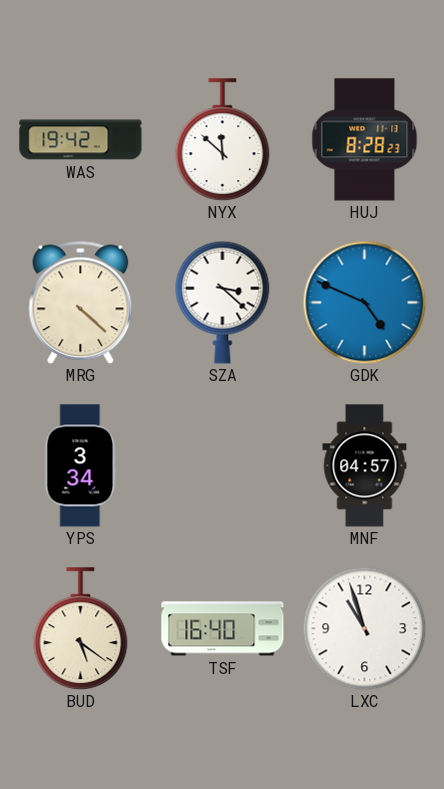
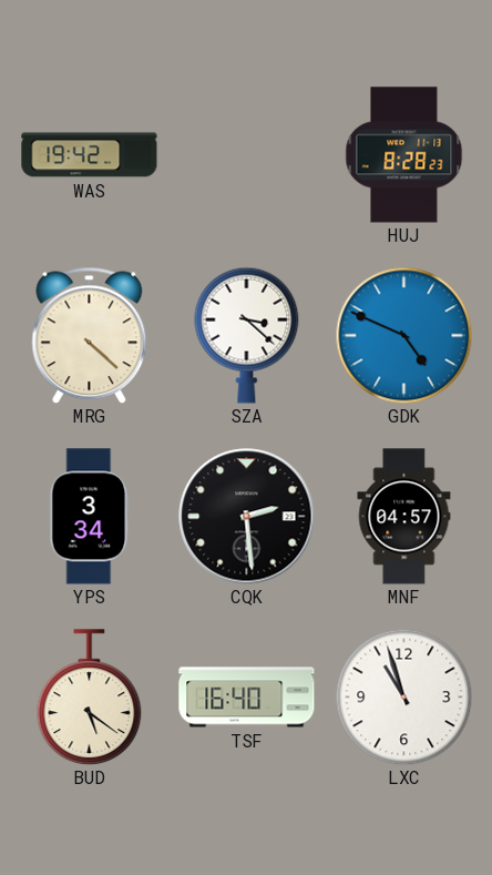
NYX: 11:52 -> none
CQK: none -> 2:29
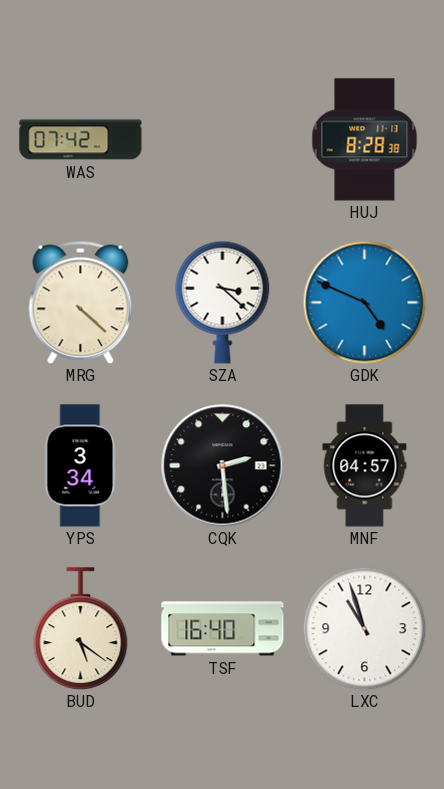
WAS: 19:42 -> 07:42
HUJ: 8:28:23 -> 8:28:38
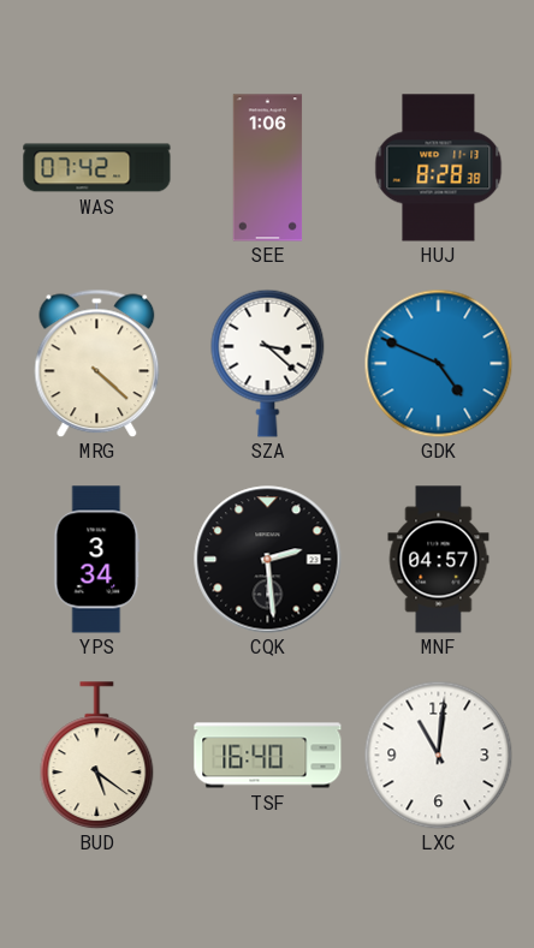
SEE: none -> 1:06
LXC: 10:57 -> 11:01
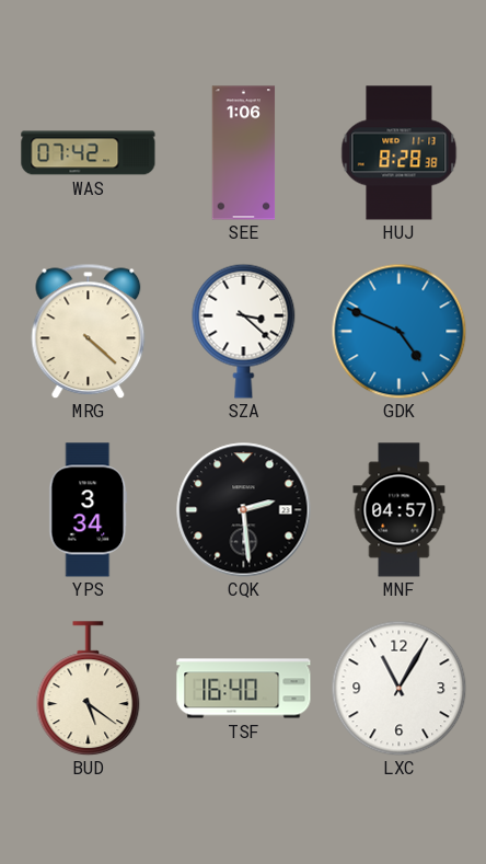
LXC: 11:01 -> 11:05
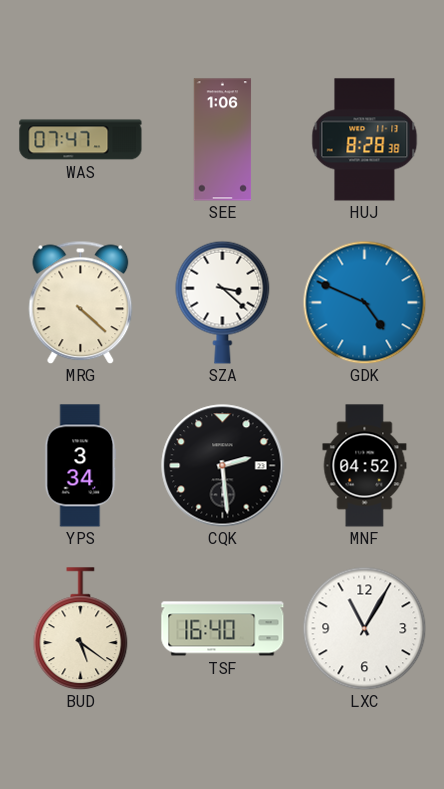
WAS: 07:42 -> 07:47
MNF: 04:57 -> 04:52
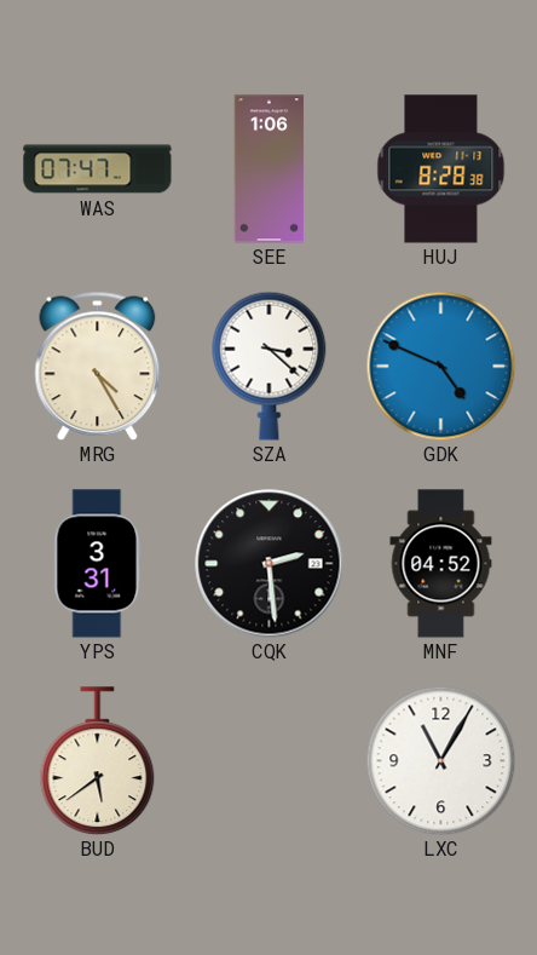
MRG: 4:22 -> 4:25
YPS: 3:34 -> 3:31
BUD: 5:21 -> 5:39
TSF: 16:40 -> none
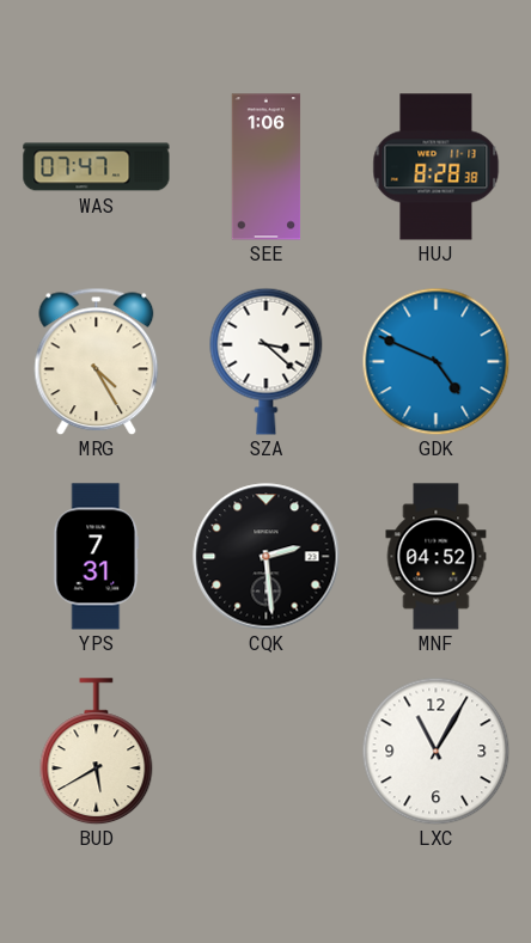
YPS: 3:31 -> 7:31
BUD: 5:39 -> 5:40
